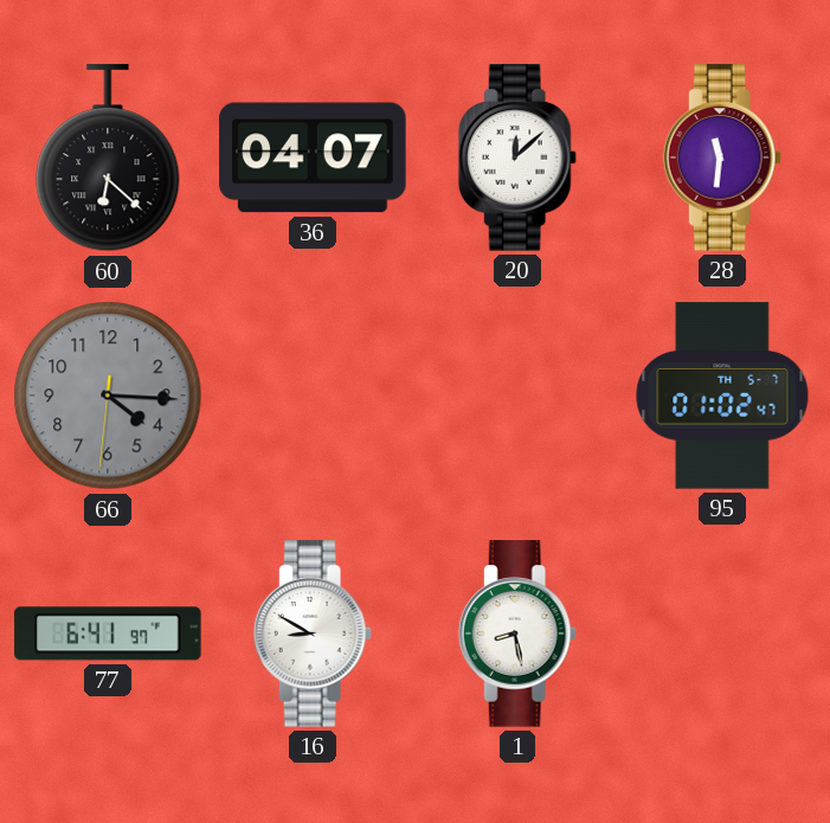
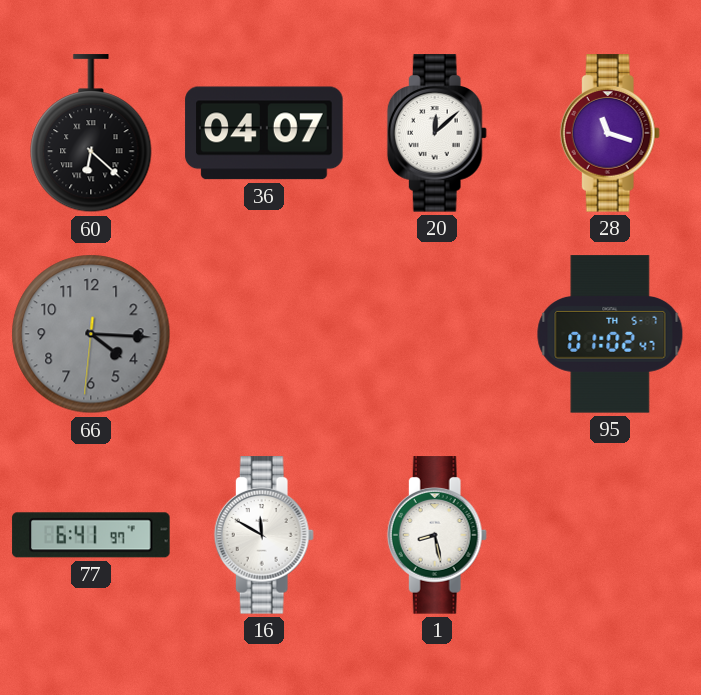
28: 11:31 -> 11:18
16: 8:50 -> 11:50
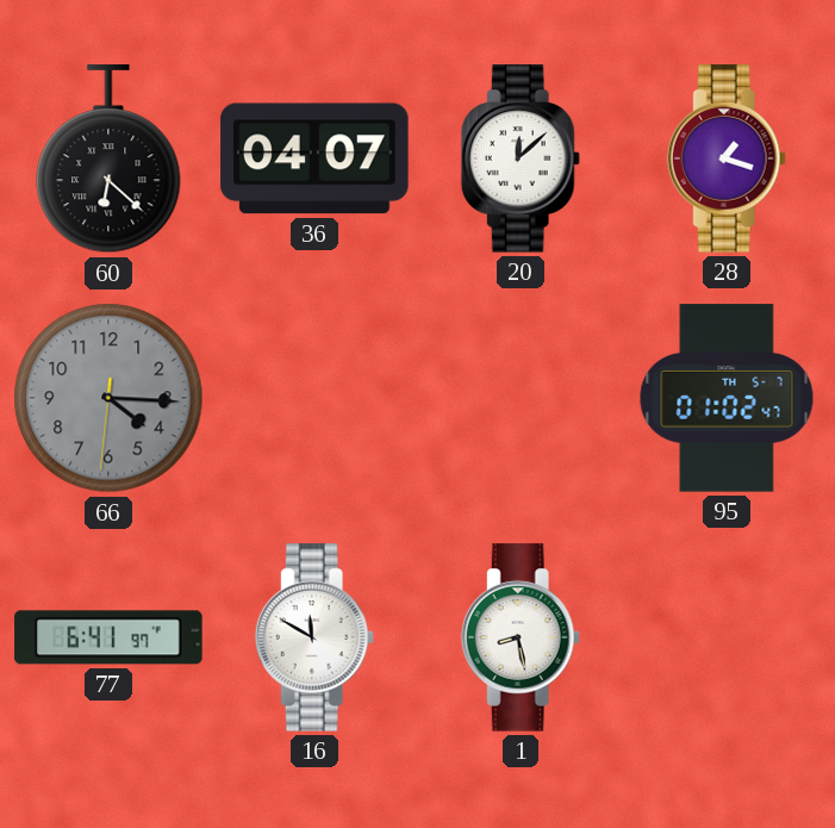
28: 11:18 -> 1:18
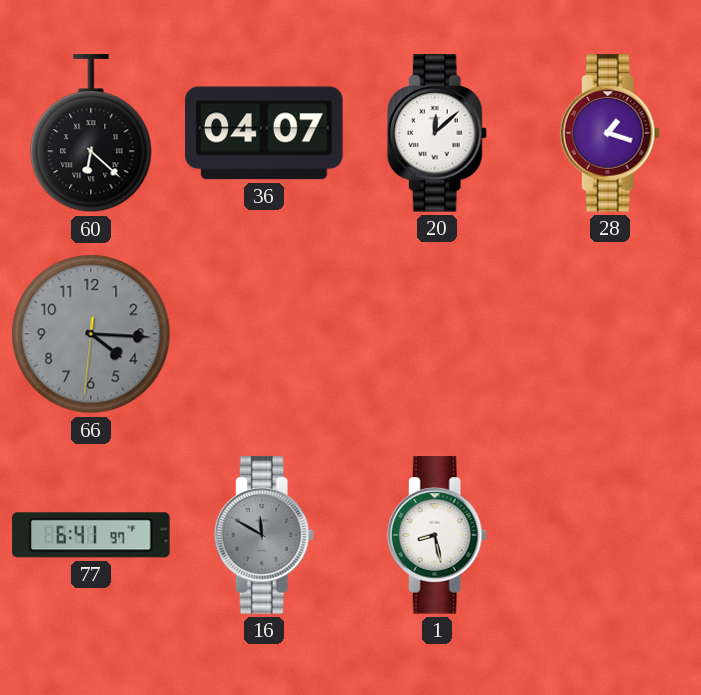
95: 01:02 -> none
16 dial: white -> grey
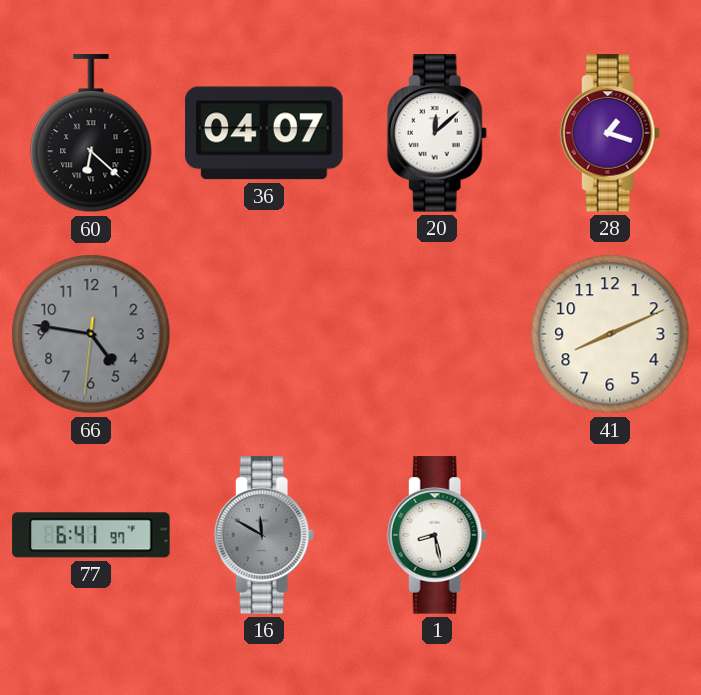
66: 4:15 -> 4:46
41: none -> 8:11
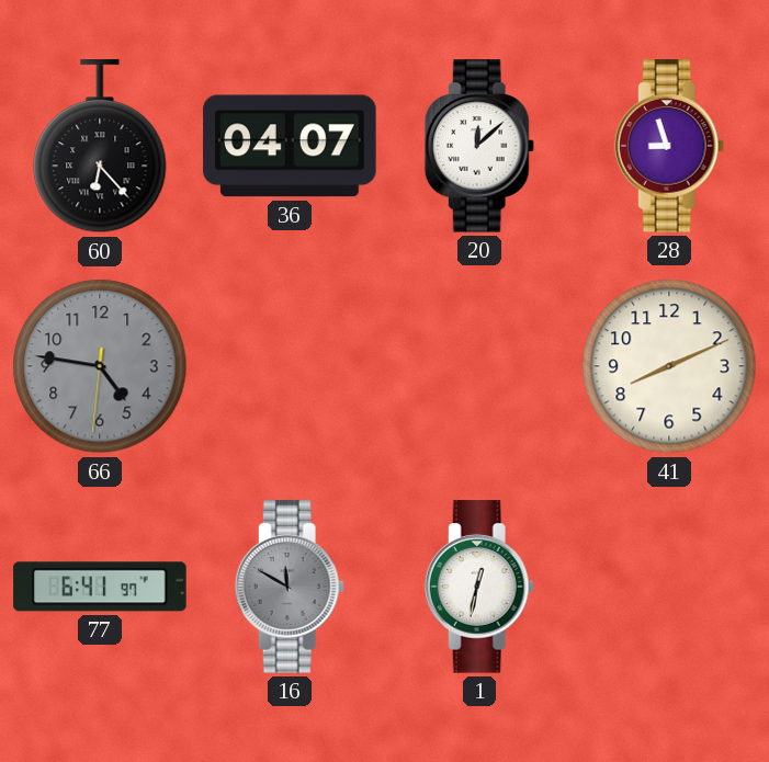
60: 6:22 -> 6:23
28: 1:18 -> 8:57
1: 8:28 -> 12:32
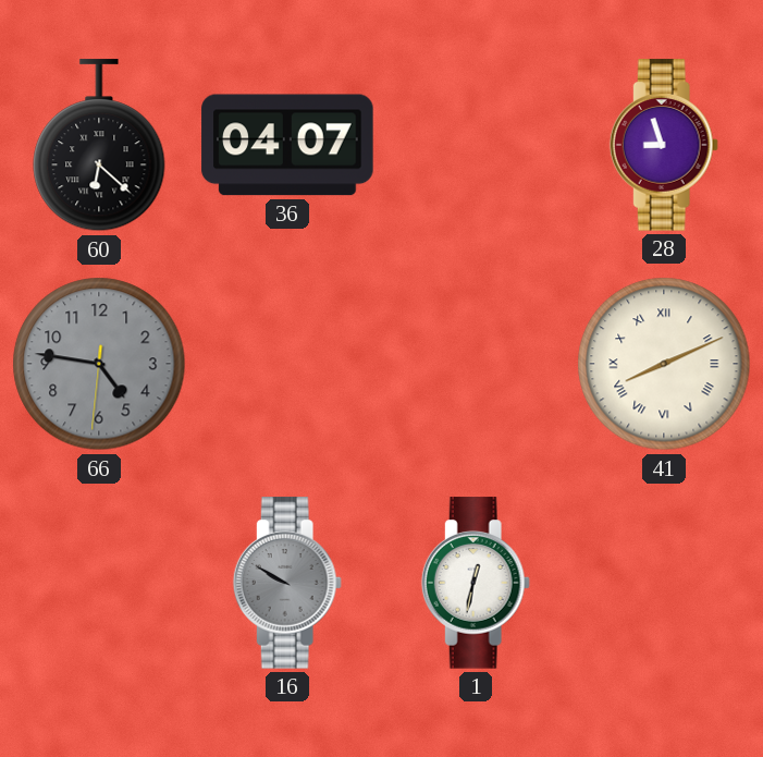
60: 6:23 -> 6:22
20: 12:08 -> none
41 numerals: Arabic -> Roman
77: 6:41 -> none
16: 11:50 -> 9:50
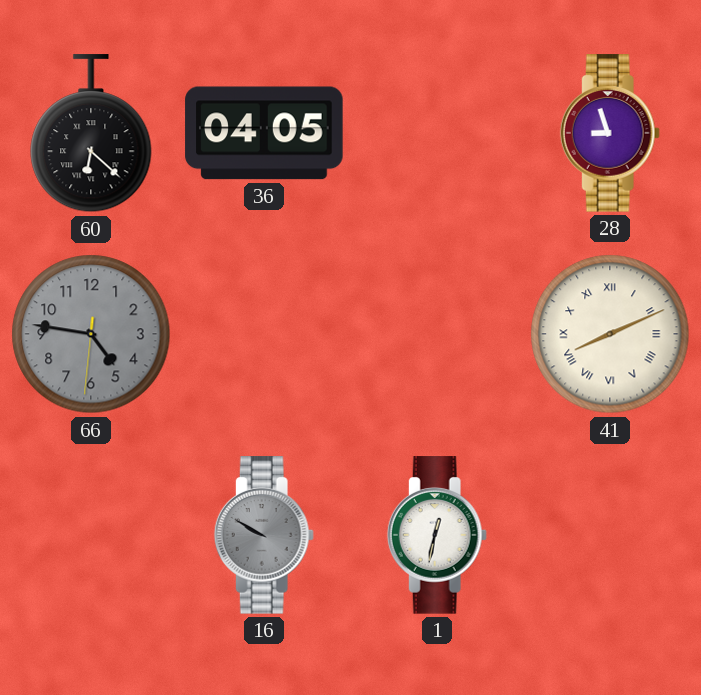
36: 04:07 -> 04:05
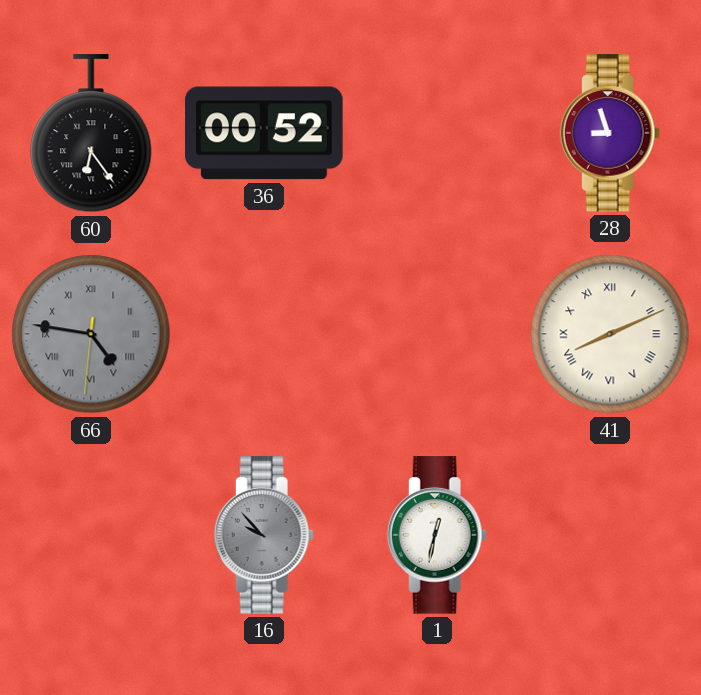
60: 6:22 -> 6:24
36: 04:05 -> 00:52
66 numerals: Arabic -> Roman
16: 9:50 -> 9:53
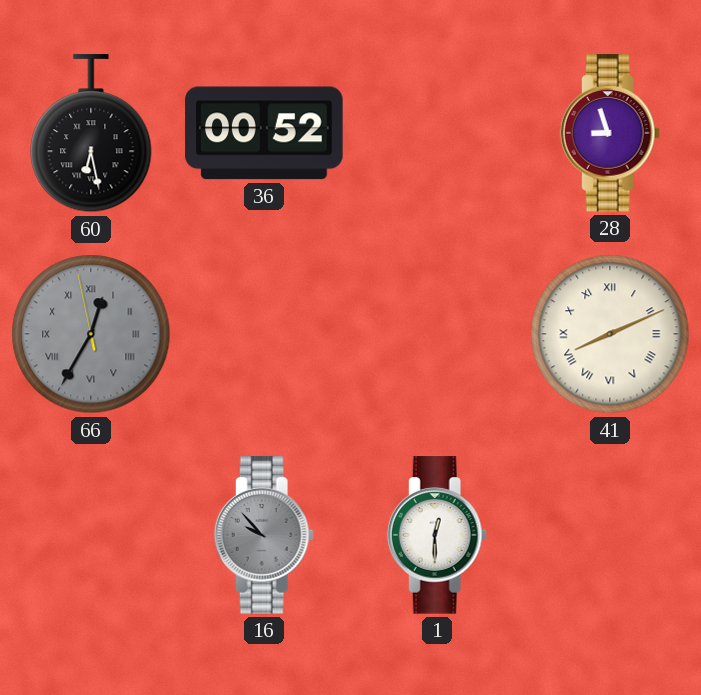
60: 6:24 -> 6:28
66: 4:46 -> 12:34
1: 12:32 -> 12:30
